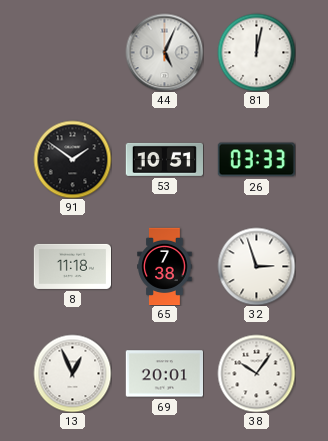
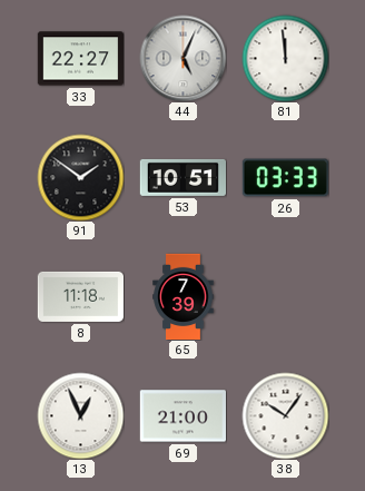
33: none -> 22:27
81: 12:02 -> 11:59
65: 7:38 -> 7:39
32: 2:57 -> none
69: 20:01 -> 21:00
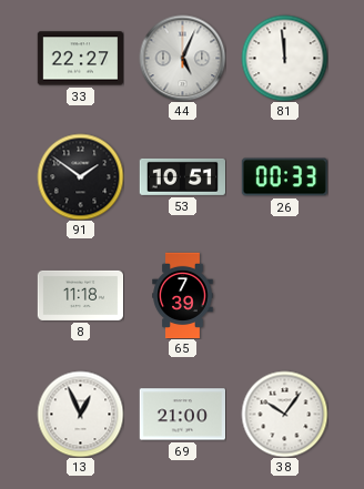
26: 03:33 -> 00:33
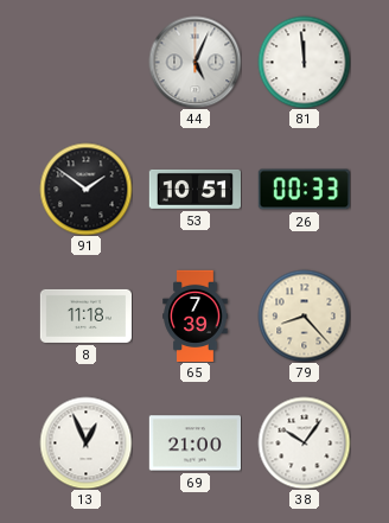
33: 22:27 -> none
79: none -> 8:23
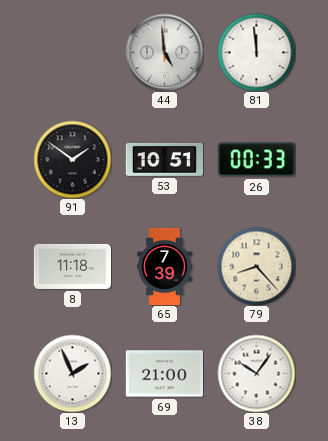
44: 5:04 -> 4:59
13: 12:56 -> 1:56
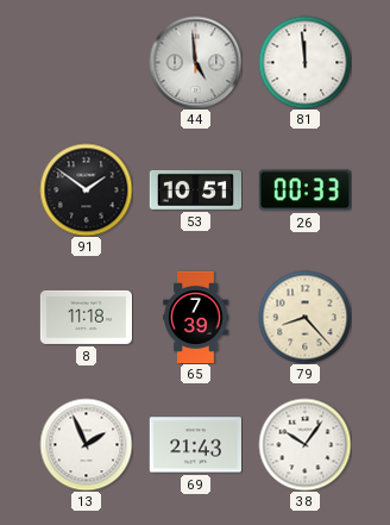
69: 21:00 -> 21:43
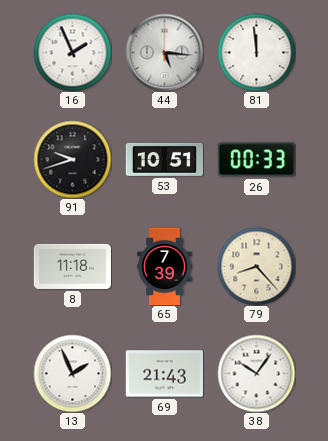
16: none -> 1:56
44: 4:59 -> 5:16
91: 1:51 -> 9:42
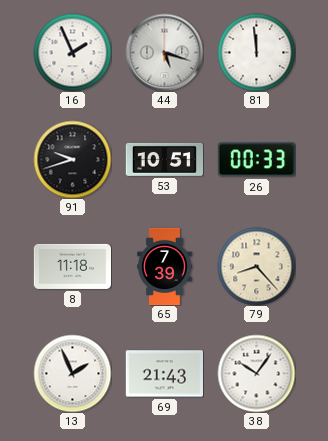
44: 5:16 -> 5:18
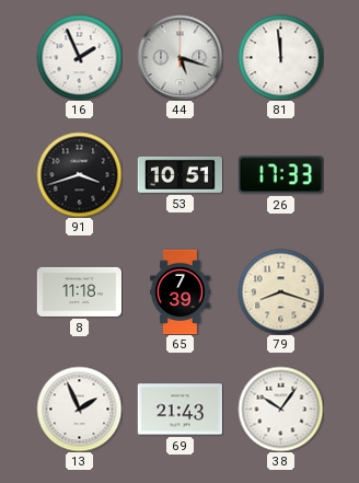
91: 9:42 -> 3:42
26: 00:33 -> 17:33
79: 8:23 -> 8:18
